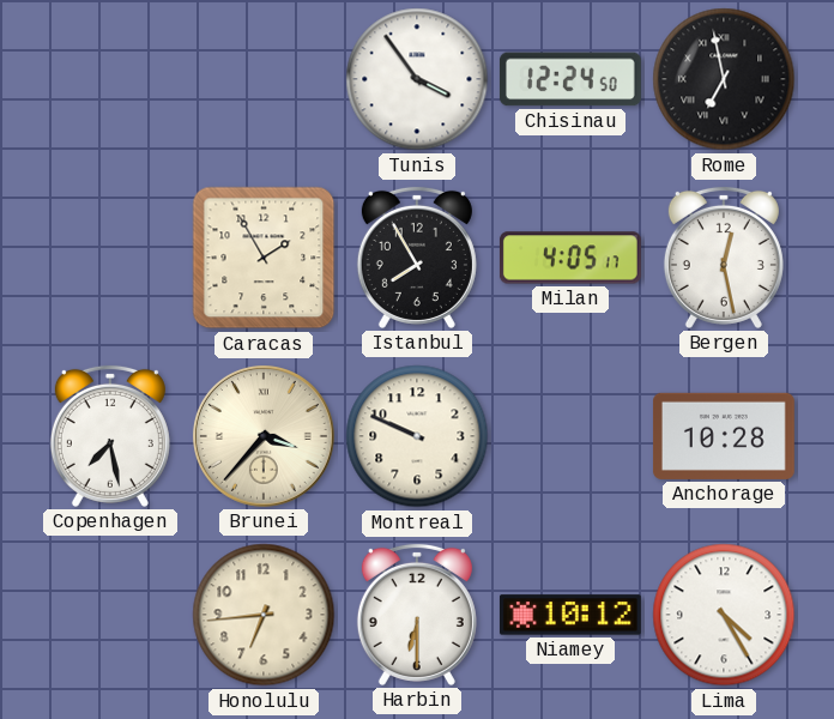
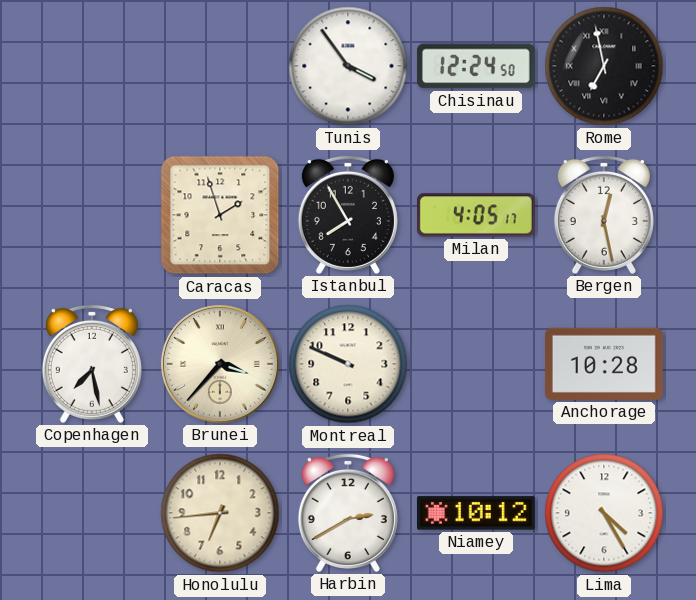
Caracas: 1:55 -> 1:57
Harbin: 6:30 -> 2:40
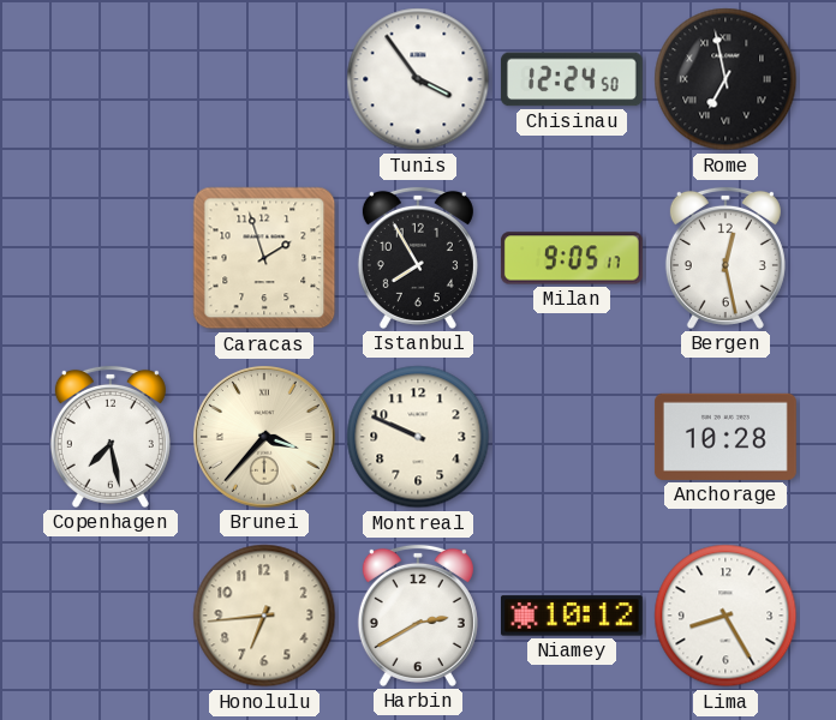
Milan: 4:05 -> 9:05
Lima: 4:25 -> 8:25
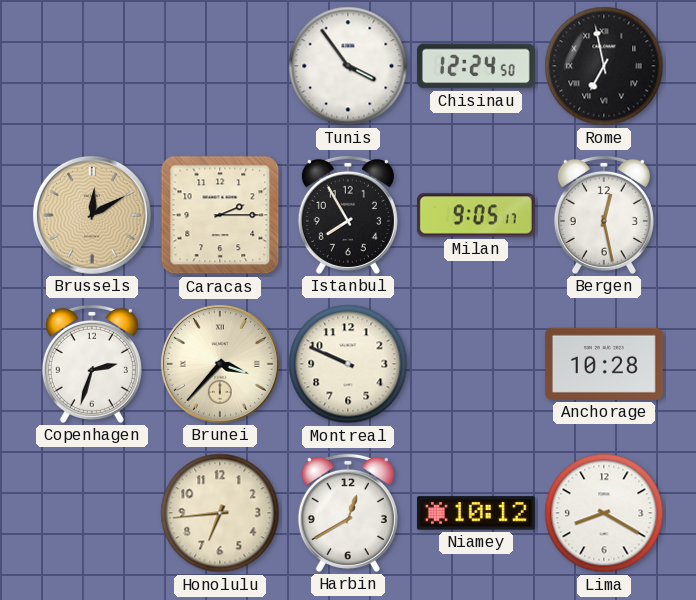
Brussels: none -> 12:10
Caracas: 1:57 -> 2:15
Copenhagen: 7:28 -> 2:33
Harbin: 2:40 -> 12:40
Lima: 8:25 -> 8:20
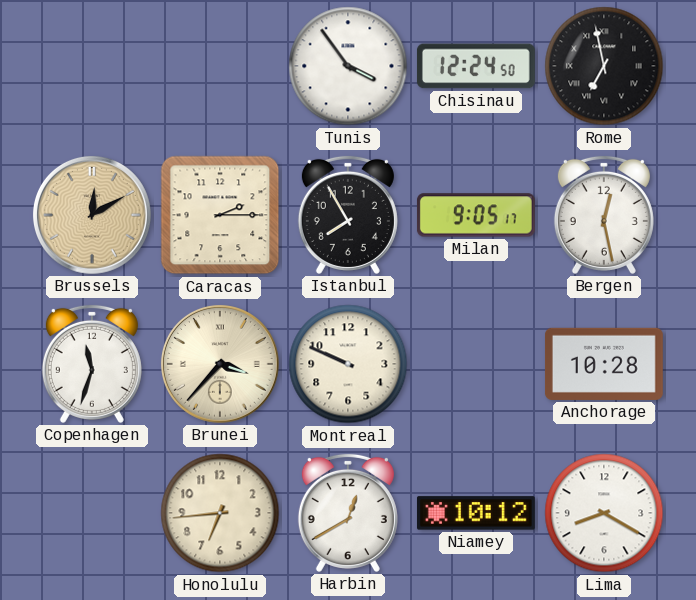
Copenhagen: 2:33 -> 11:33
